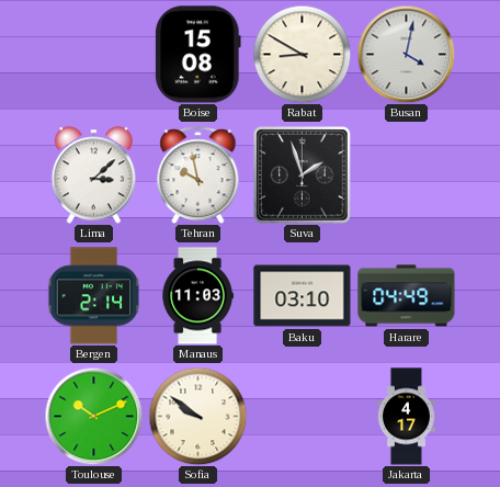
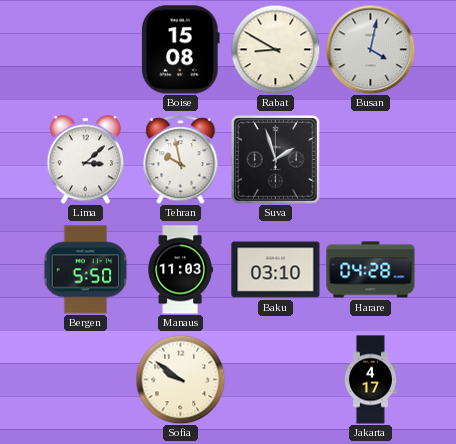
Bergen: 2:14 -> 5:50
Harare: 04:49 -> 04:28
Toulouse: 10:11 -> none
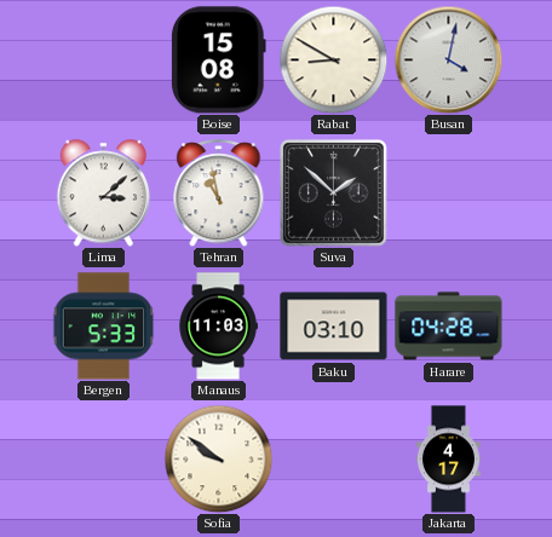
Tehran: 9:58 -> 10:58
Suva: 1:57 -> 1:52
Bergen: 5:50 -> 5:33
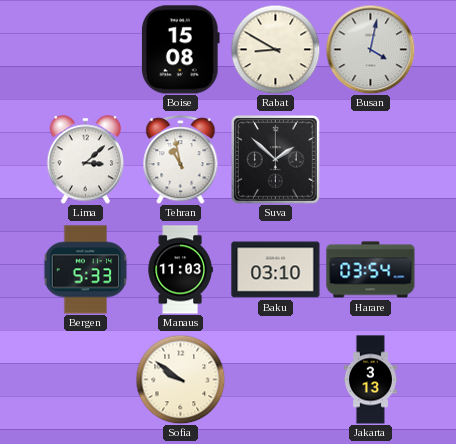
Harare: 04:28 -> 03:54
Jakarta: 4:17 -> 3:13
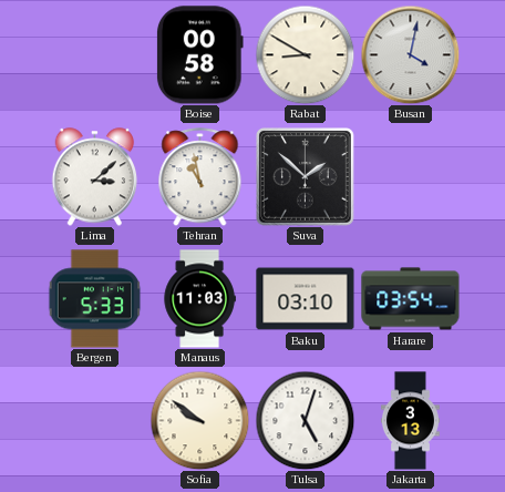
Boise: 15:08 -> 00:58
Tulsa: none -> 5:03
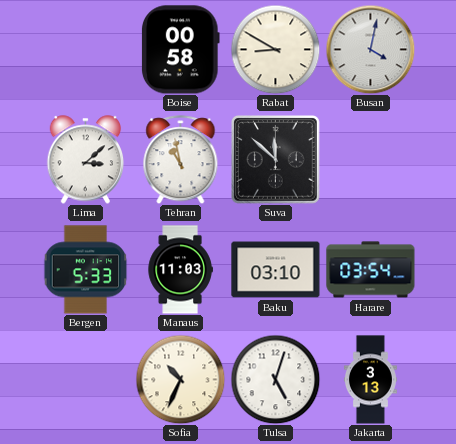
Suva: 1:52 -> 11:52
Sofia: 9:51 -> 10:34
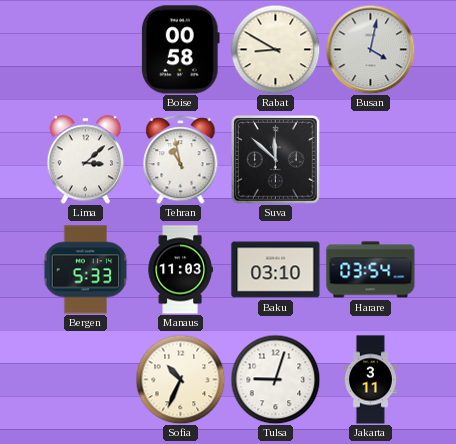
Tulsa: 5:03 -> 9:03
Jakarta: 3:13 -> 3:11
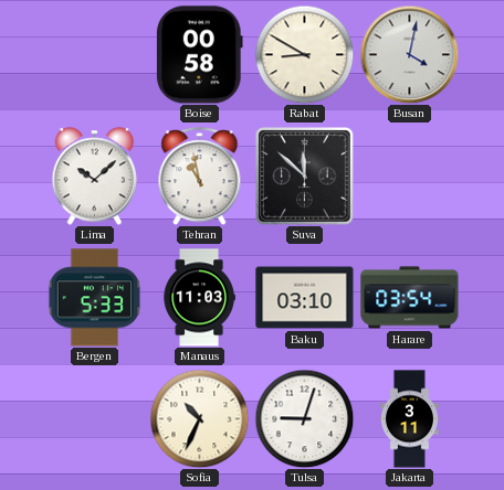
Lima: 3:08 -> 10:08
